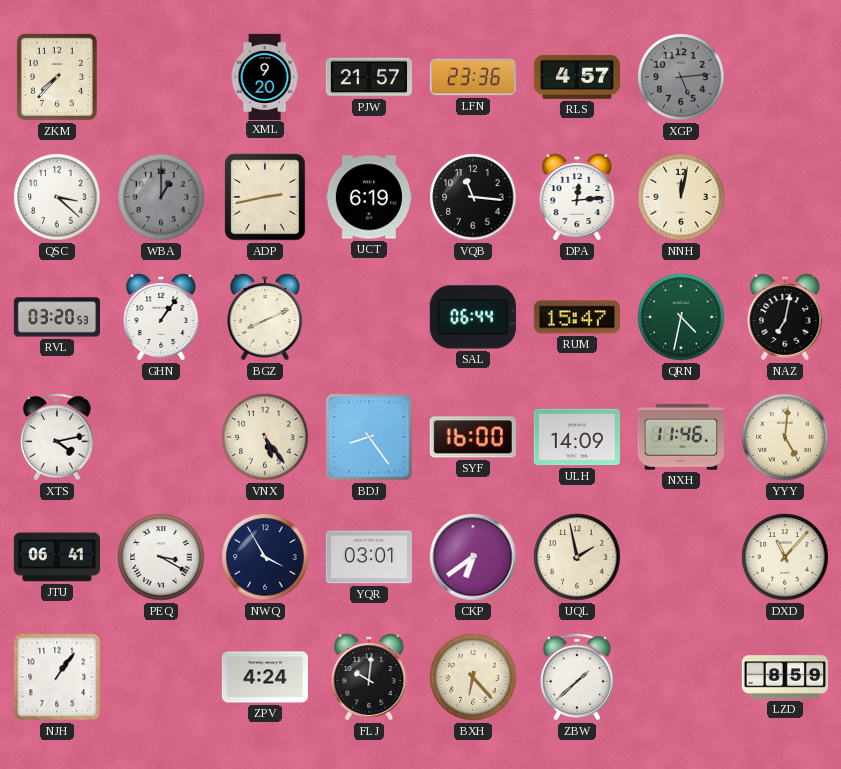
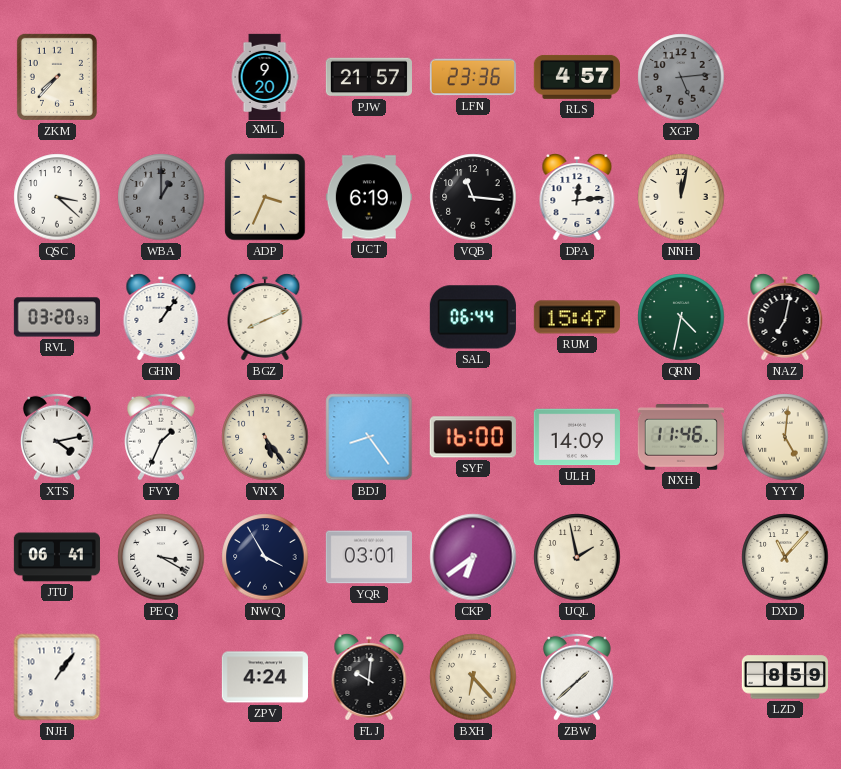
ADP: 2:43 -> 3:34
FVY: none -> 1:34
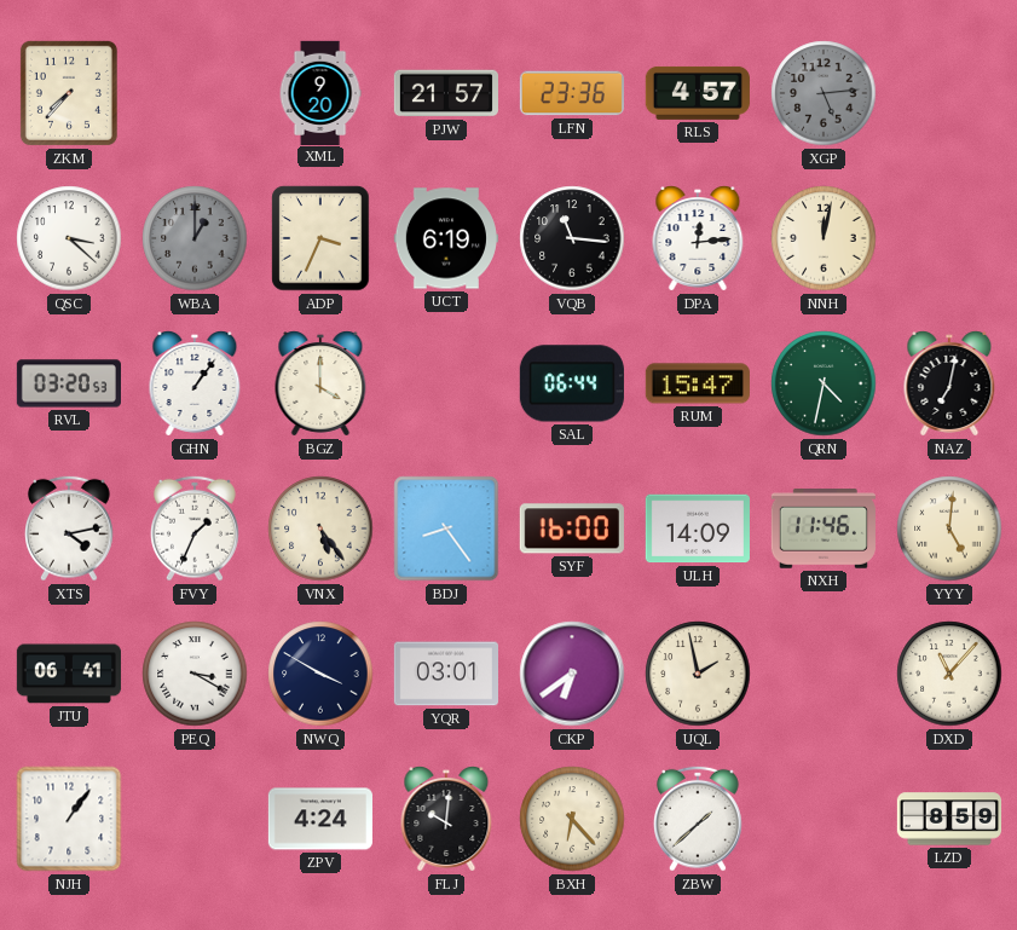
BGZ: 8:11 -> 4:00
NWQ: 3:55 -> 3:50
